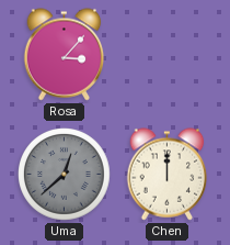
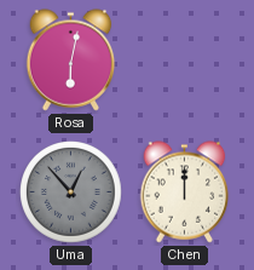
Rosa: 3:07 -> 6:02
Uma: 12:38 -> 12:53
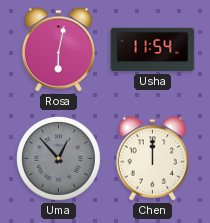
Usha: none -> 11:54
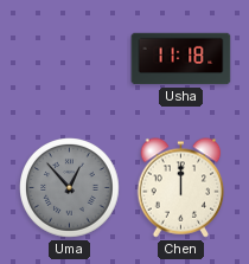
Rosa: 6:02 -> none
Usha: 11:54 -> 11:18
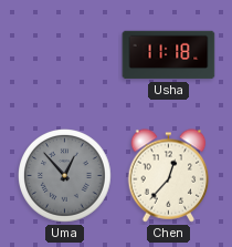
Chen: 12:00 -> 12:37
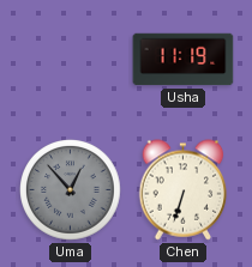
Usha: 11:18 -> 11:19
Chen: 12:37 -> 6:33
